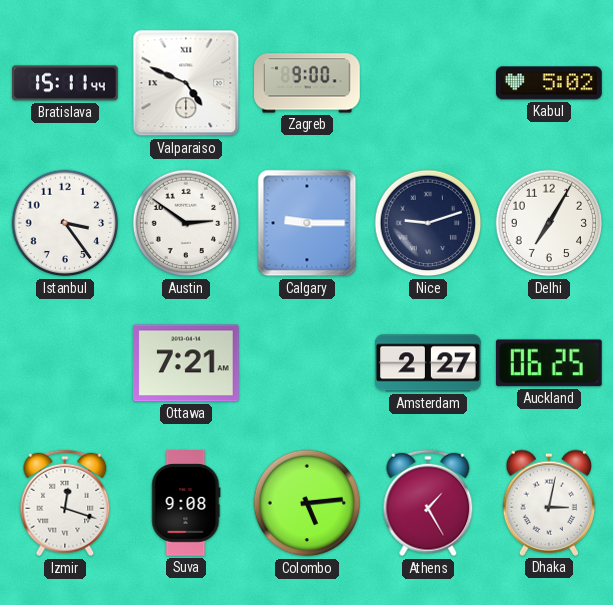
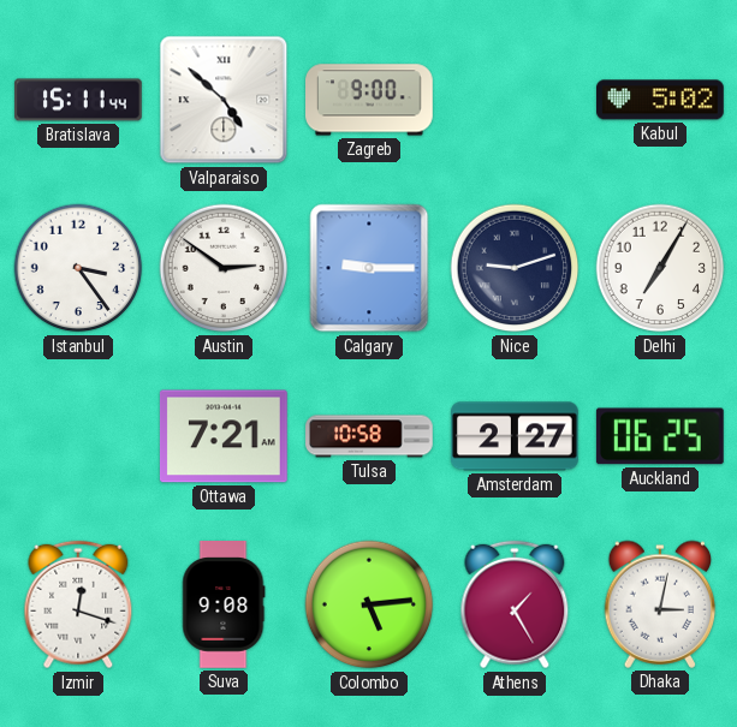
Valparaiso: 4:49 -> 4:52
Tulsa: none -> 10:58
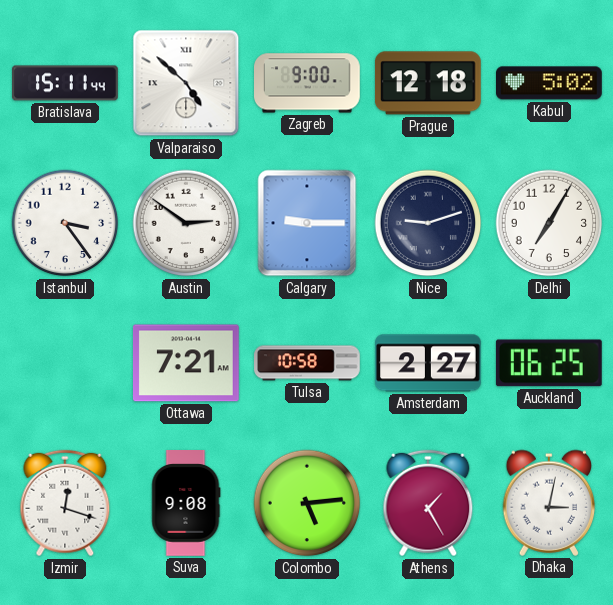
Prague: none -> 12:18
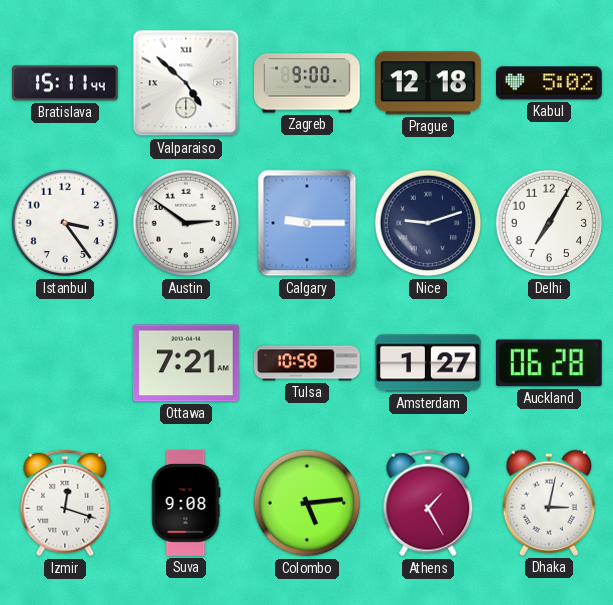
Amsterdam: 2:27 -> 1:27
Auckland: 06:25 -> 06:28
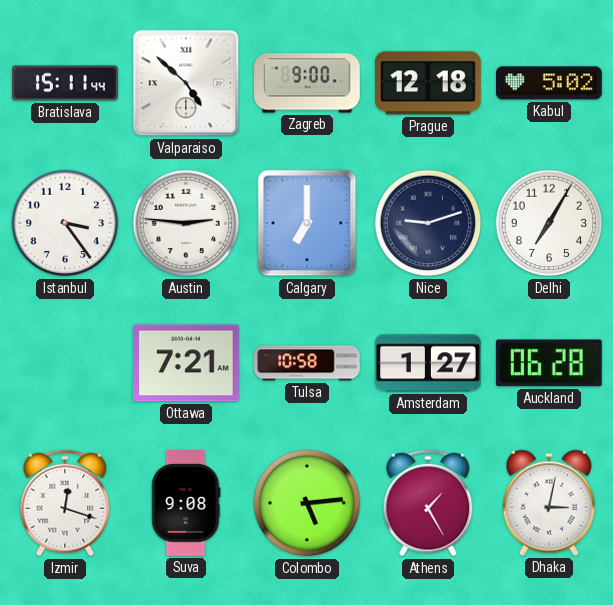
Austin: 2:51 -> 2:46
Calgary: 9:15 -> 7:00
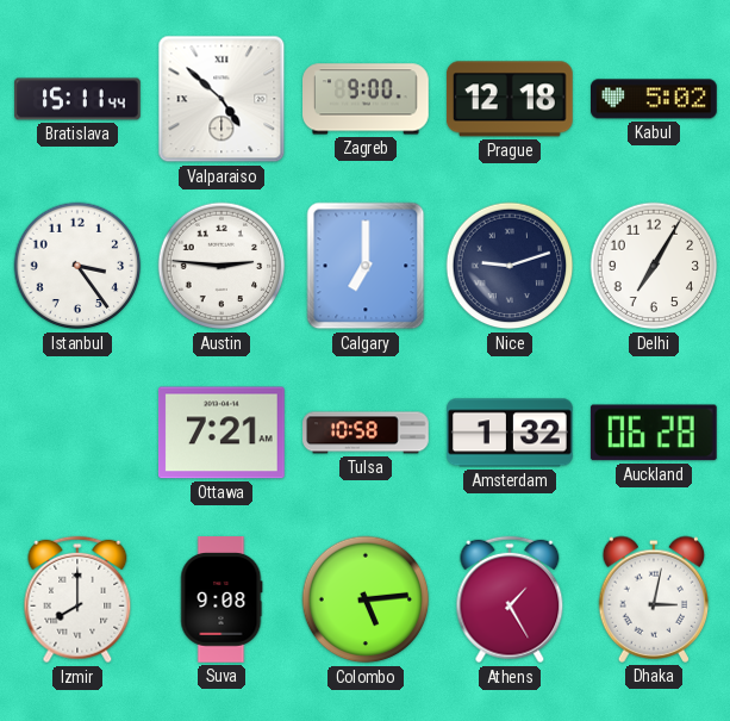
Amsterdam: 1:27 -> 1:32
Izmir: 12:18 -> 8:00
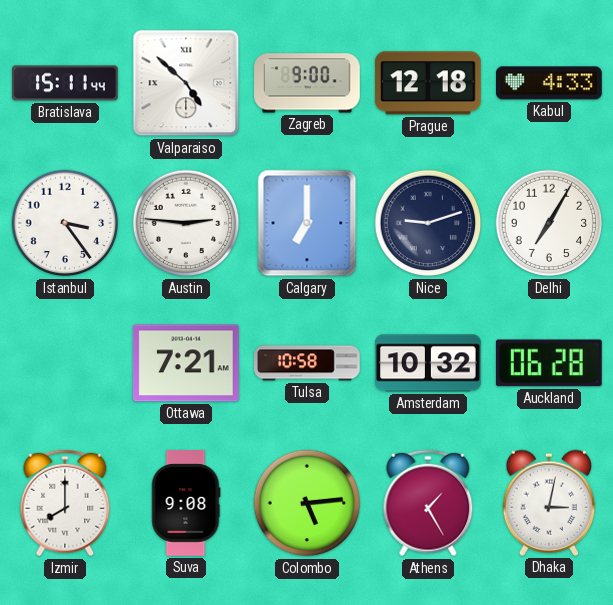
Kabul: 5:02 -> 4:33
Amsterdam: 1:32 -> 10:32
